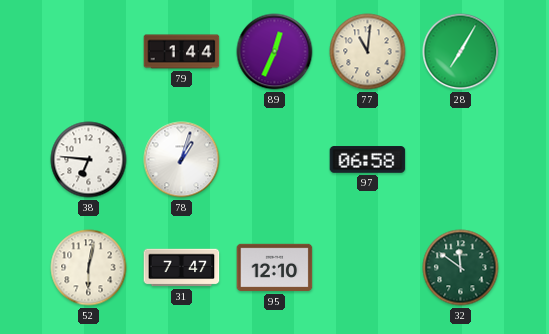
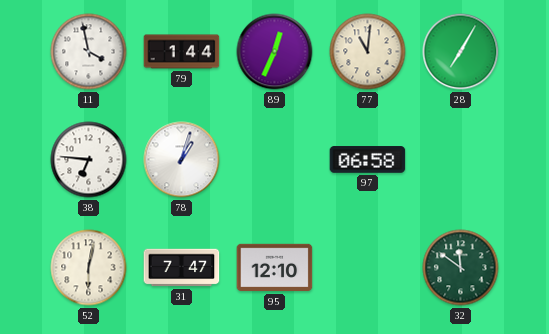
11: none -> 3:58
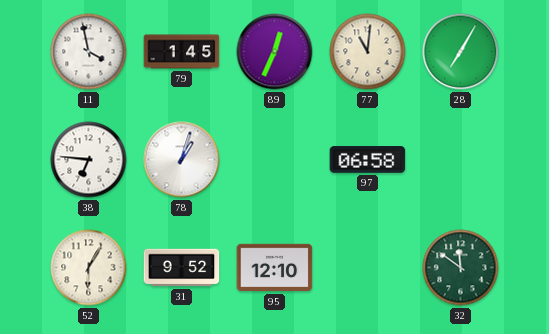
79: 1:44 -> 1:45
52: 6:02 -> 6:05
31: 7:47 -> 9:52
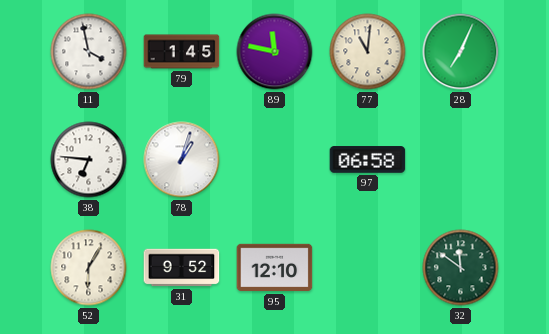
89: 12:34 -> 11:47
28: 7:05 -> 7:04
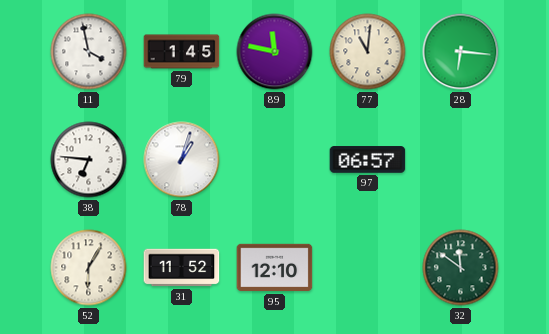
28: 7:04 -> 6:16
97: 06:58 -> 06:57
31: 9:52 -> 11:52
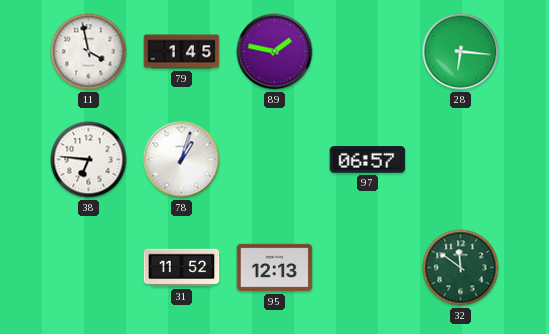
89: 11:47 -> 1:47
77: 11:01 -> none
52: 6:05 -> none
95: 12:10 -> 12:13
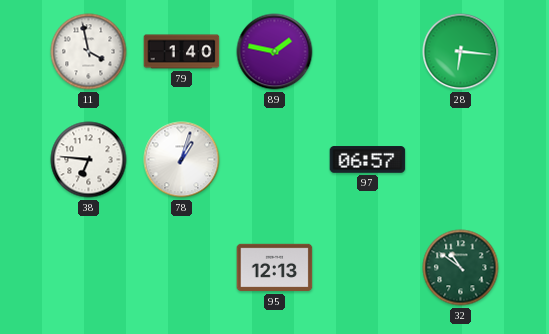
79: 1:45 -> 1:40
31: 11:52 -> none
32: 11:51 -> 10:51
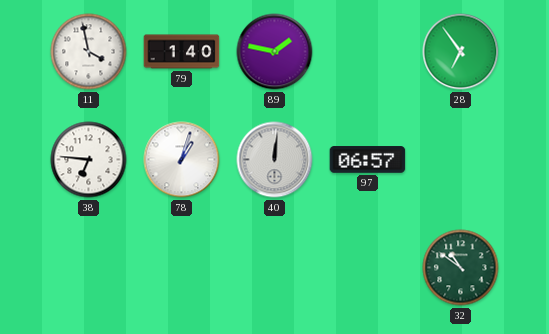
28: 6:16 -> 6:54
40: none -> 12:01
95: 12:13 -> none
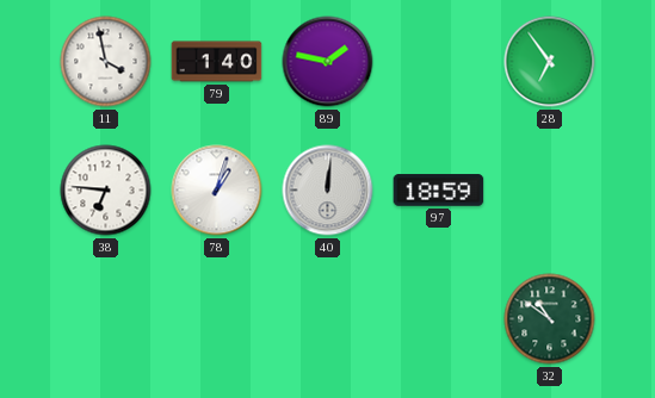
97: 06:57 -> 18:59
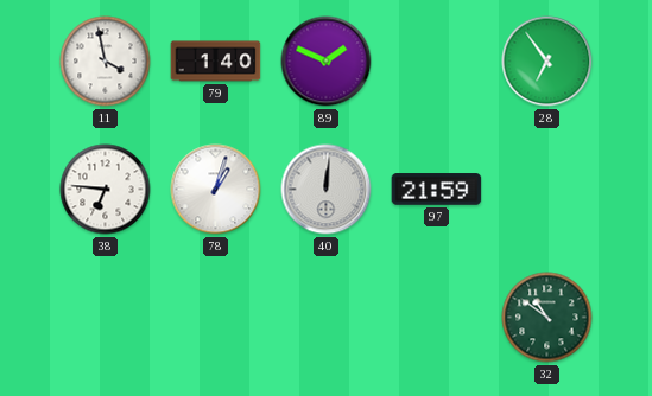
89: 1:47 -> 1:49
97: 18:59 -> 21:59
